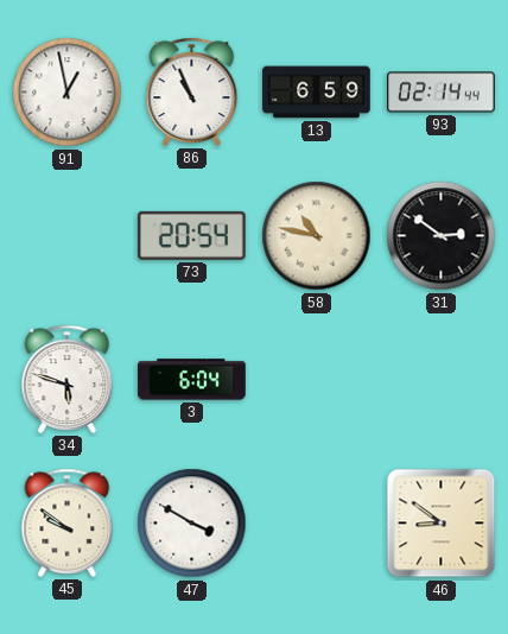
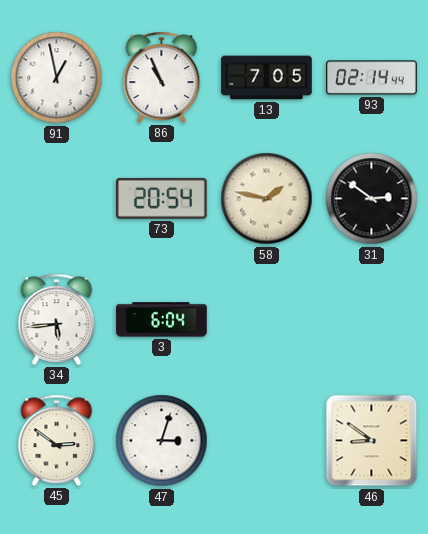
13: 6:59 -> 7:05
58: 10:47 -> 1:47
34: 5:48 -> 5:44
45: 9:51 -> 2:51
47: 3:50 -> 3:03
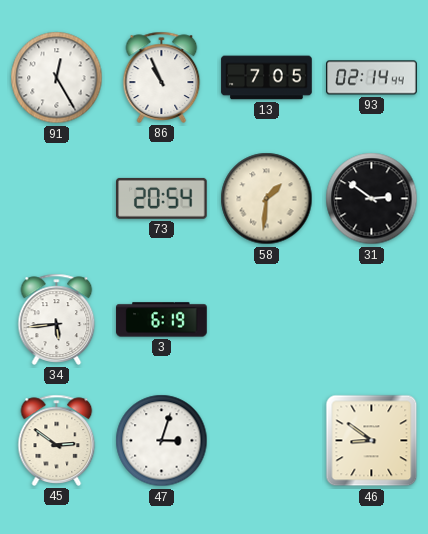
91: 12:58 -> 12:25
58: 1:47 -> 1:31
3: 6:04 -> 6:19
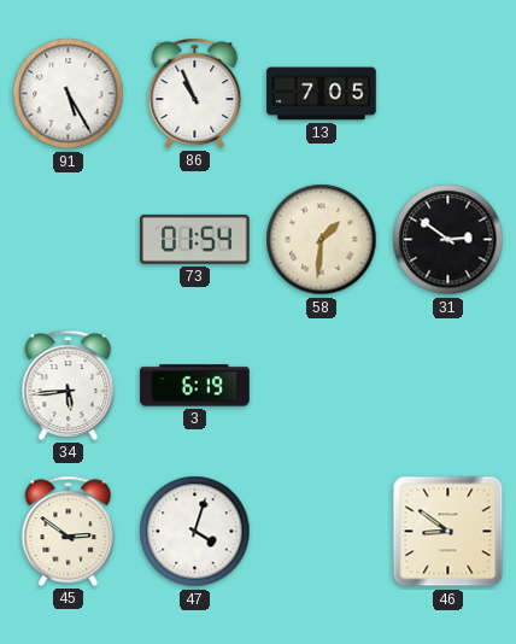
91: 12:25 -> 5:25
93: 02:14 -> none
73: 20:54 -> 01:54
47: 3:03 -> 4:03
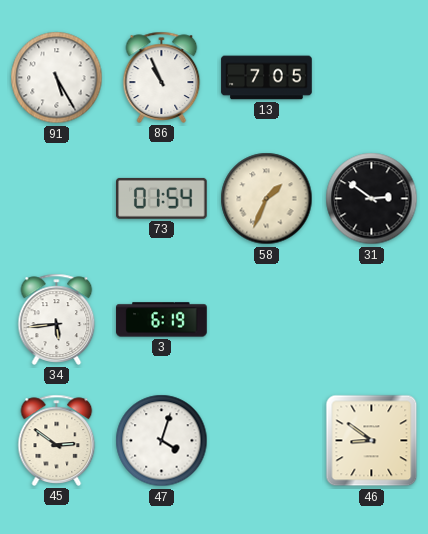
58: 1:31 -> 1:34
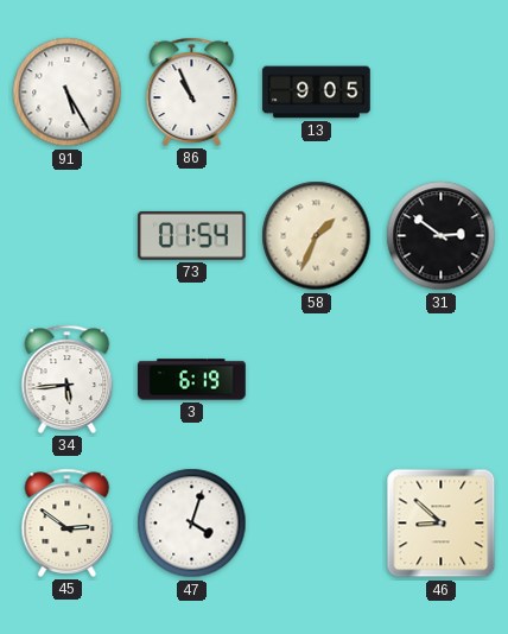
13: 7:05 -> 9:05
46: 8:51 -> 8:52
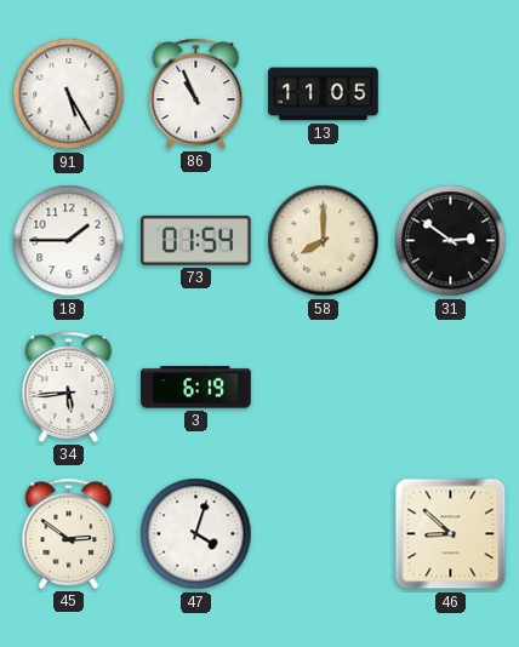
13: 9:05 -> 11:05
18: none -> 1:45
58: 1:34 -> 8:00
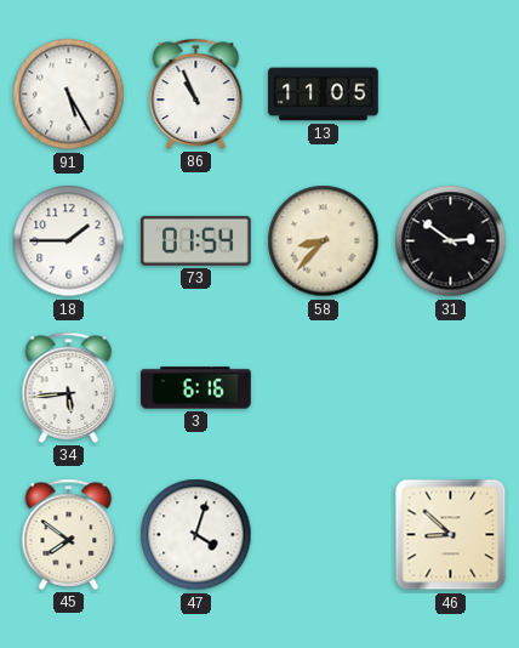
58: 8:00 -> 8:37
3: 6:19 -> 6:16
45: 2:51 -> 7:51
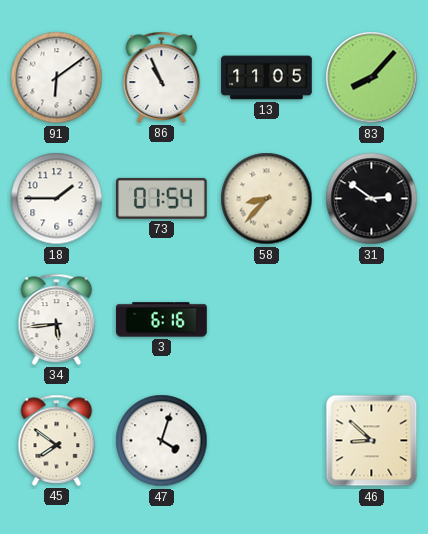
91: 5:25 -> 6:09
83: none -> 8:07
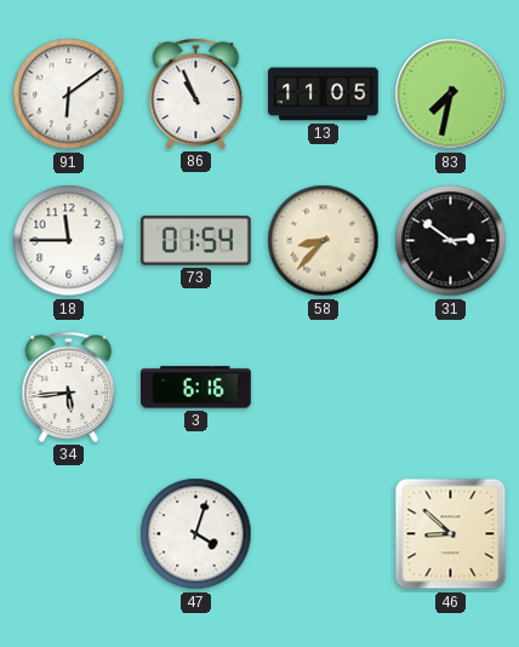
83: 8:07 -> 7:32
18: 1:45 -> 11:45
45: 7:51 -> none
